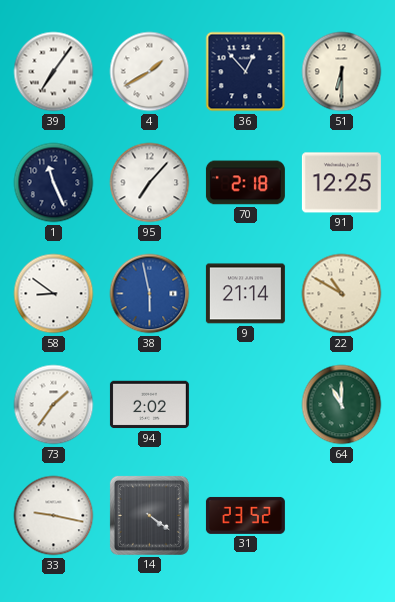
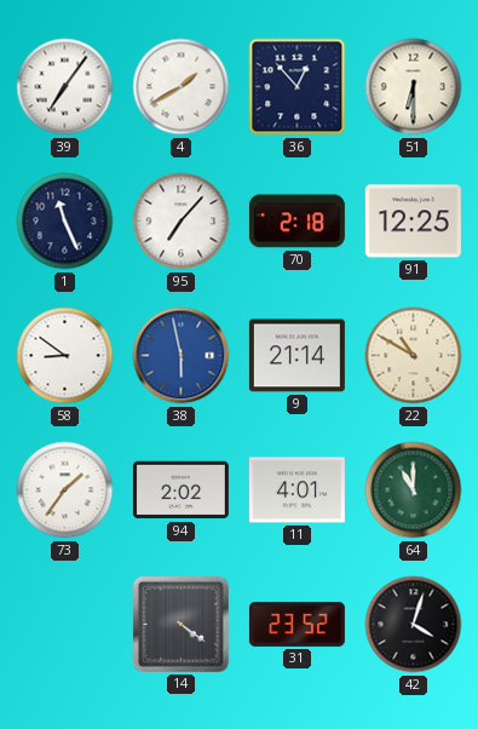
11: none -> 4:01
33: 9:17 -> none
42: none -> 4:03
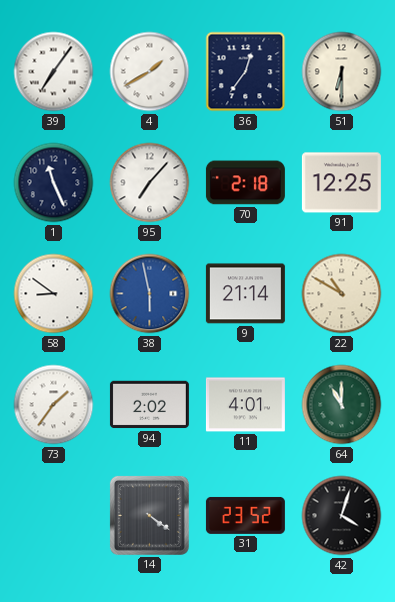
36: 12:53 -> 12:36
